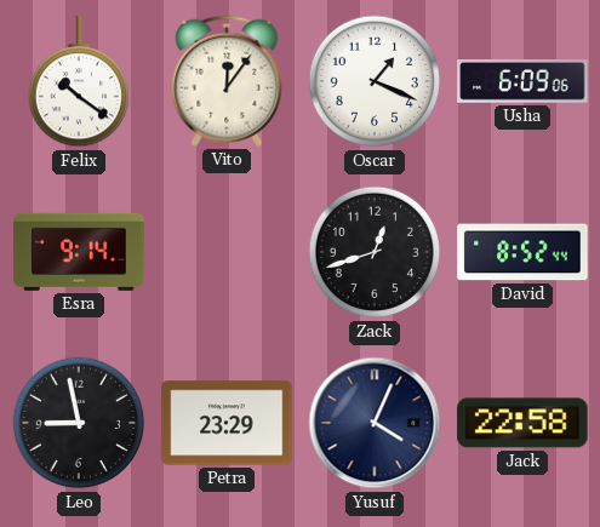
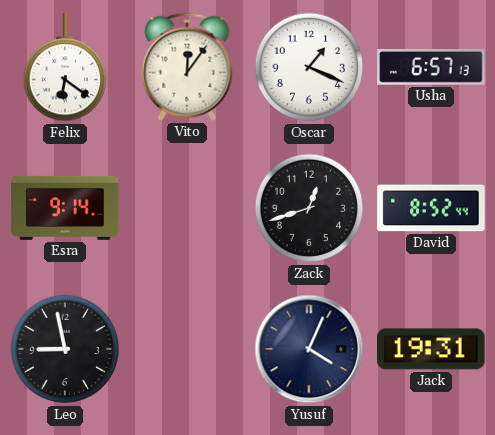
Felix: 10:21 -> 6:21
Usha: 6:09 -> 6:57
Petra: 23:29 -> none
Jack: 22:58 -> 19:31
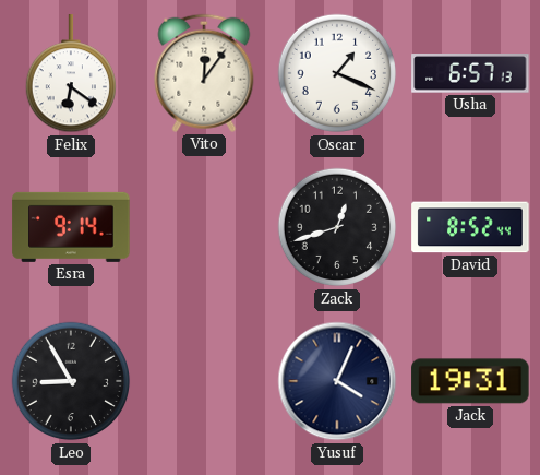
Leo: 8:58 -> 8:55
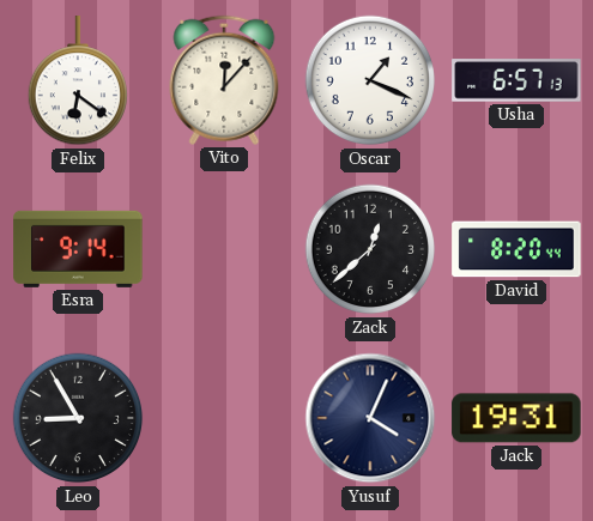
Vito: 12:06 -> 12:07
Zack: 12:42 -> 12:38
David: 8:52 -> 8:20
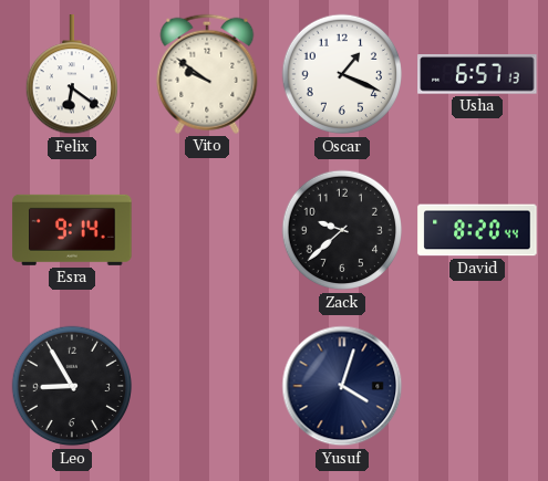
Vito: 12:07 -> 9:51
Zack: 12:38 -> 9:38
Yusuf: 4:04 -> 4:03
Jack: 19:31 -> none
